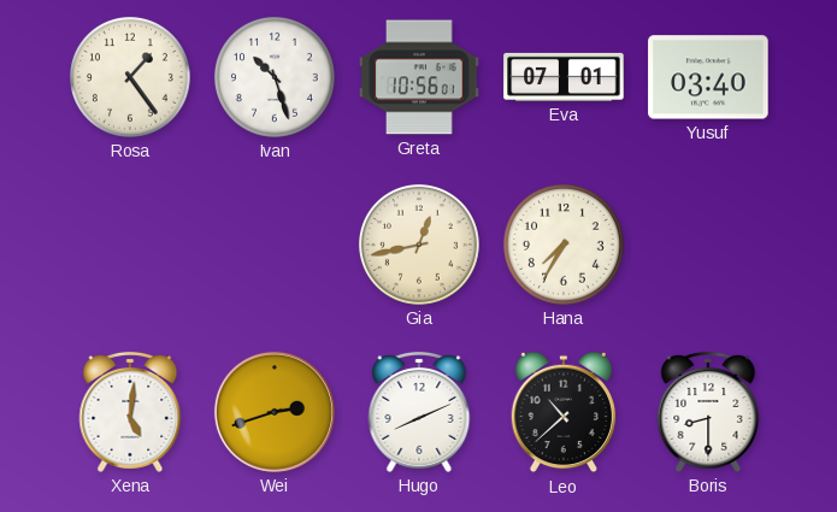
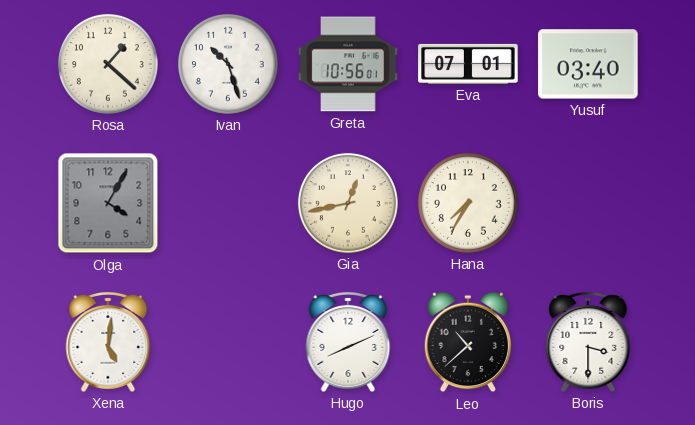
Rosa: 1:24 -> 1:22
Olga: none -> 4:05
Wei: 2:42 -> none
Boris: 8:30 -> 3:30
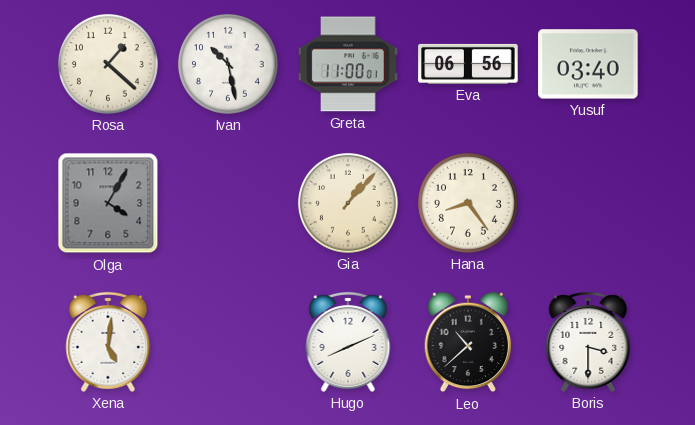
Ivan: 10:27 -> 10:28
Greta: 10:56 -> 11:00
Eva: 07:01 -> 06:56
Gia: 12:43 -> 1:07
Hana: 7:35 -> 8:24
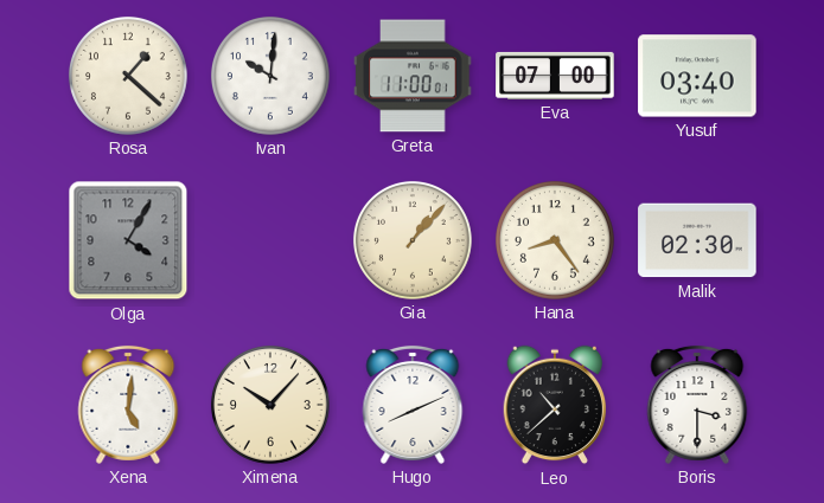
Ivan: 10:28 -> 10:01
Eva: 06:56 -> 07:00
Malik: none -> 02:30
Ximena: none -> 10:07
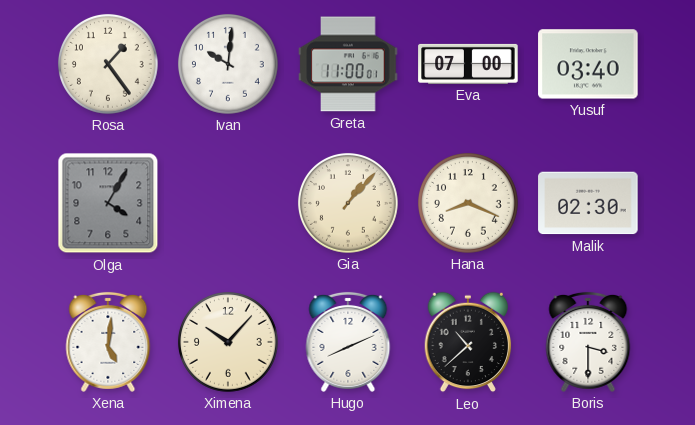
Rosa: 1:22 -> 1:24
Hana: 8:24 -> 8:19
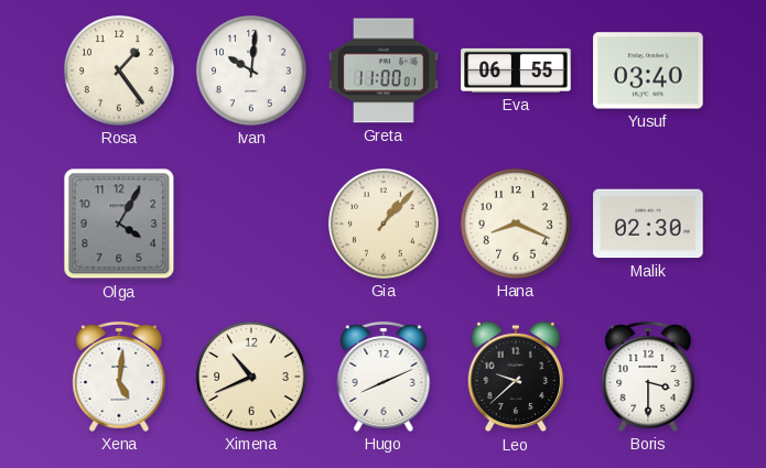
Eva: 07:00 -> 06:55
Ximena: 10:07 -> 10:41
Leo: 10:38 -> 9:38
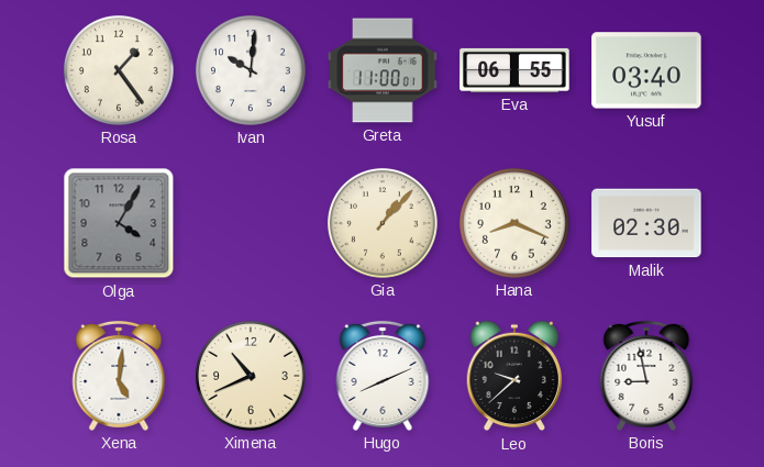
Boris: 3:30 -> 8:58
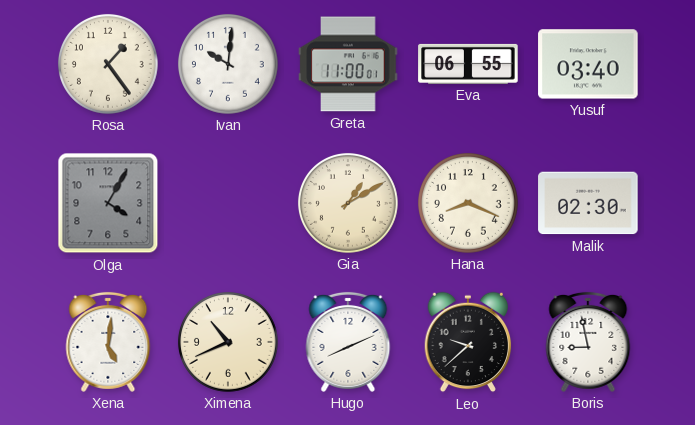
Gia: 1:07 -> 1:10
